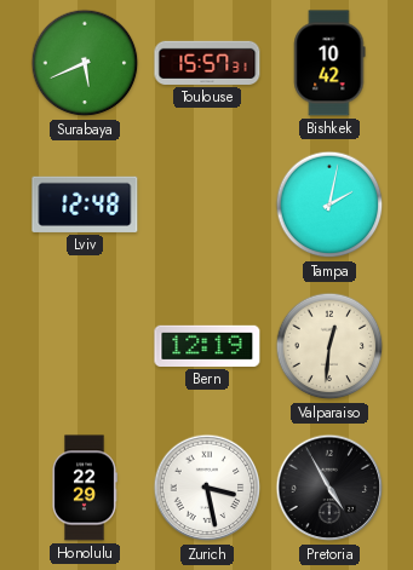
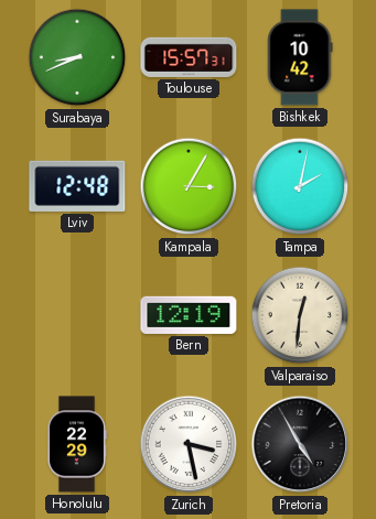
Surabaya: 5:41 -> 8:41
Kampala: none -> 3:05
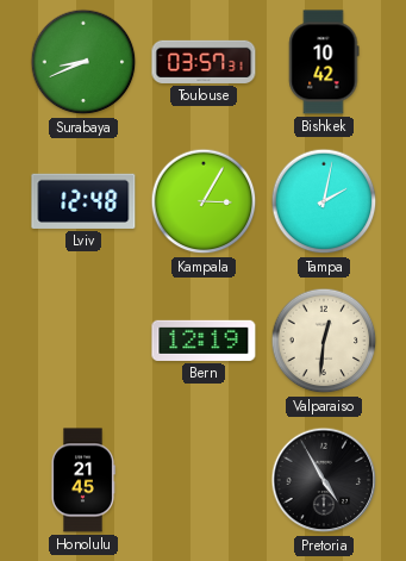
Toulouse: 15:57 -> 03:57
Honolulu: 22:29 -> 21:45
Zurich: 3:28 -> none
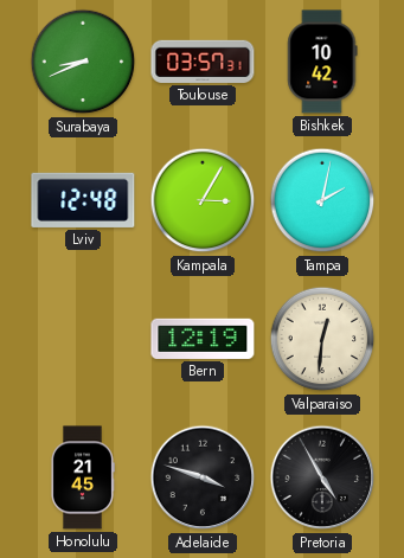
Adelaide: none -> 3:48
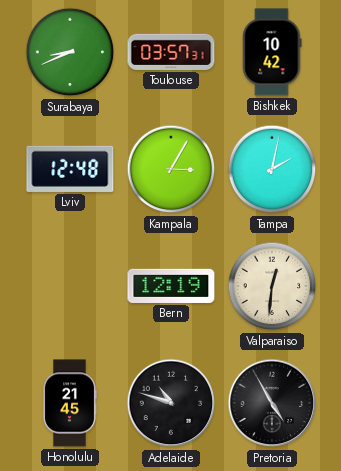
Adelaide: 3:48 -> 10:48
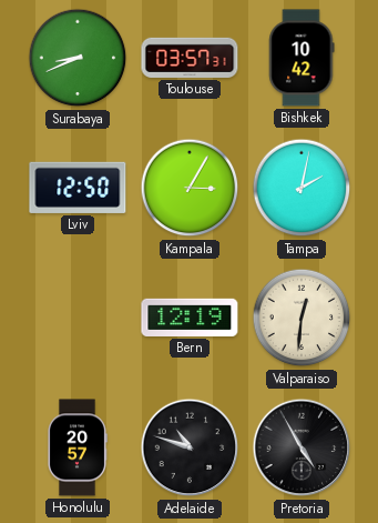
Lviv: 12:48 -> 12:50
Honolulu: 21:45 -> 20:57
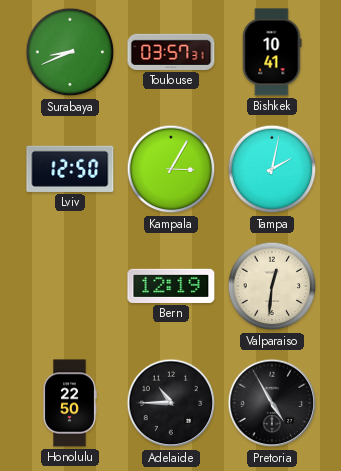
Bishkek: 10:42 -> 10:41
Honolulu: 20:57 -> 22:50
Adelaide: 10:48 -> 10:45
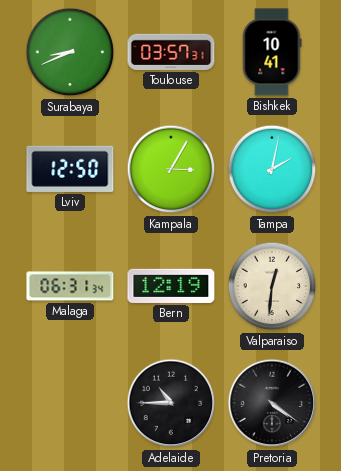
Malaga: none -> 06:31
Honolulu: 22:50 -> none
Pretoria: 4:55 -> 4:21
